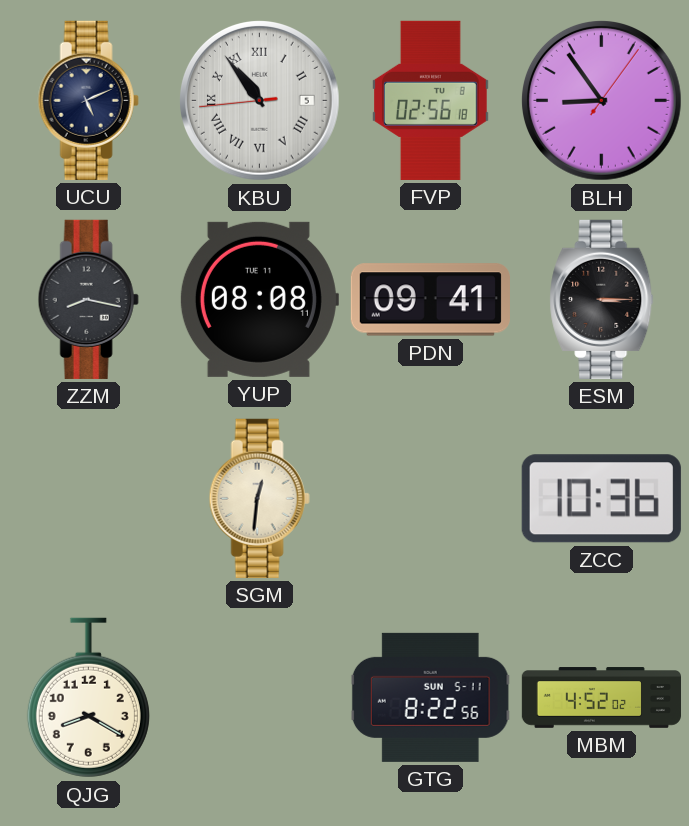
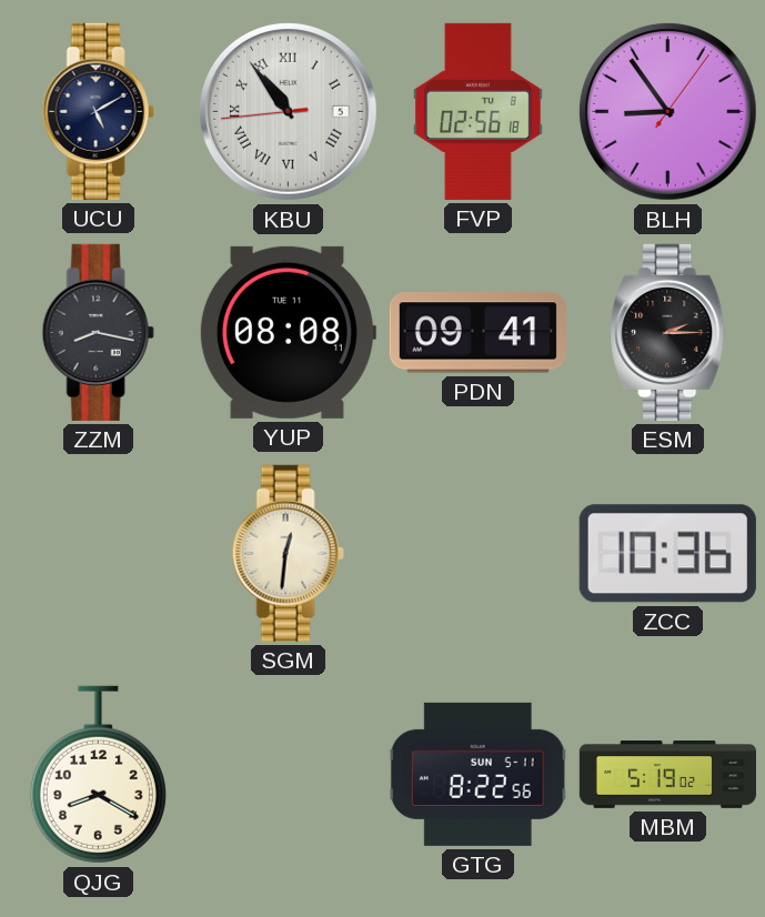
UCU: 5:11 -> 5:10
ESM: 3:15 -> 2:15
MBM: 4:52 -> 5:19
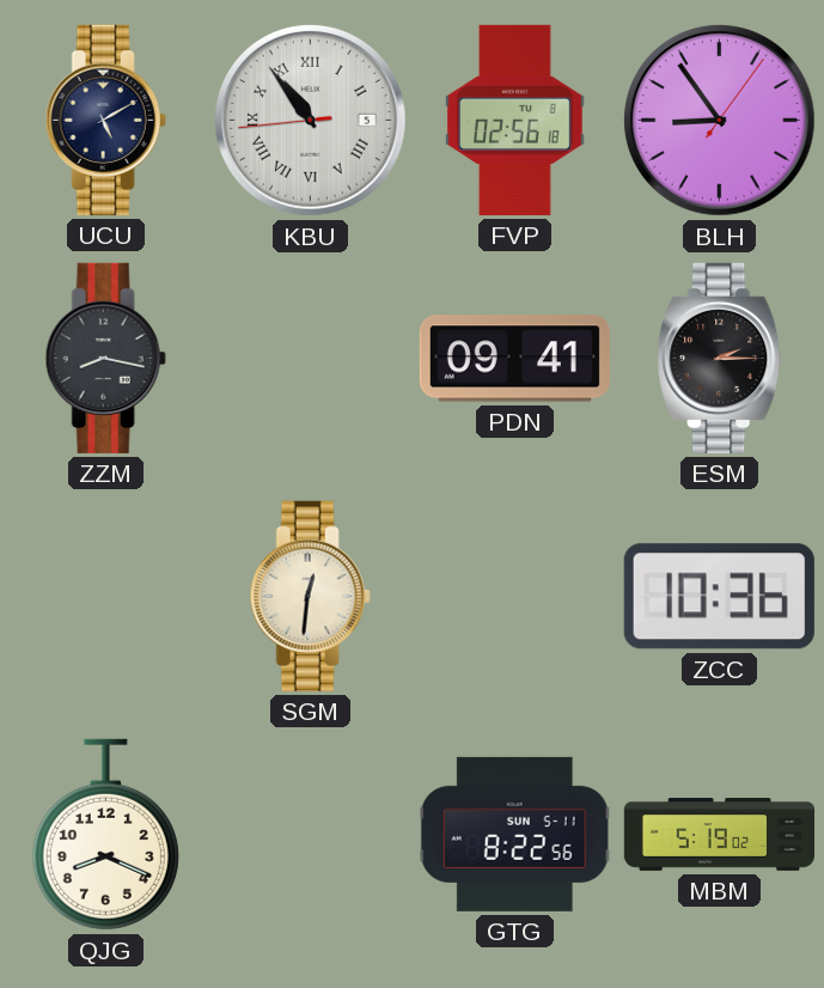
YUP: 08:08 -> none
QJG: 8:20 -> 8:19
